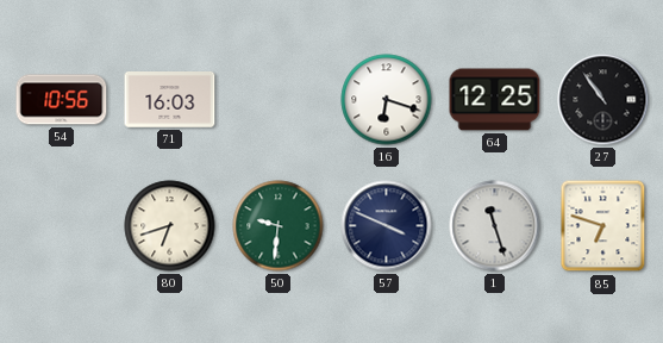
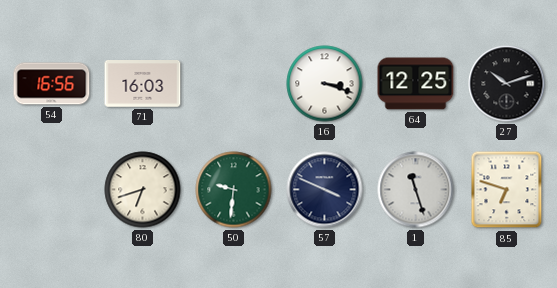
54: 10:56 -> 16:56
16: 6:18 -> 3:18
27: 10:54 -> 10:12
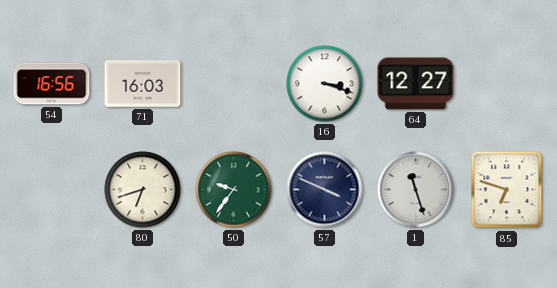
64: 12:25 -> 12:27
27: 10:12 -> none
50: 9:31 -> 9:36
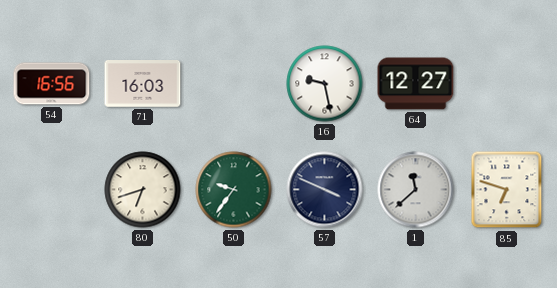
16: 3:18 -> 9:28
1: 11:27 -> 11:38
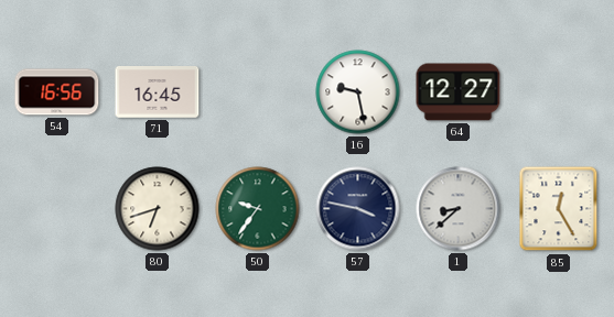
71: 16:03 -> 16:45
57: 3:49 -> 3:47
1: 11:38 -> 8:38
85: 6:48 -> 12:25
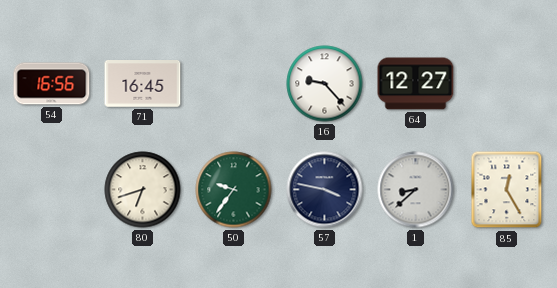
16: 9:28 -> 9:23
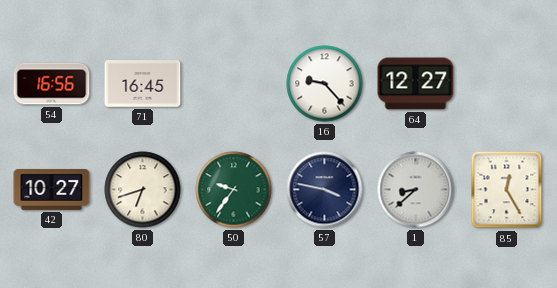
42: none -> 10:27
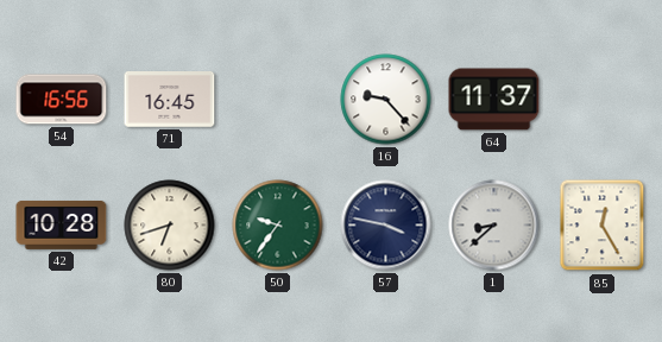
64: 12:27 -> 11:37
42: 10:27 -> 10:28
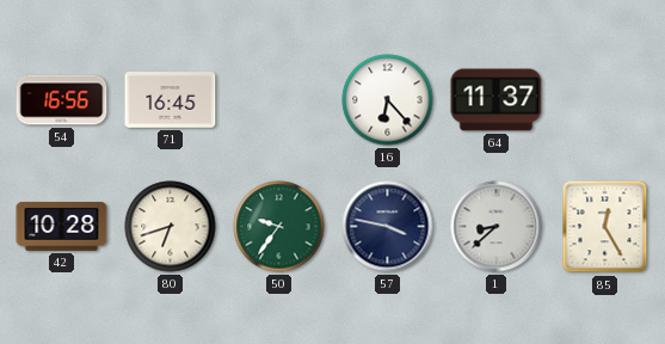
16: 9:23 -> 6:23
